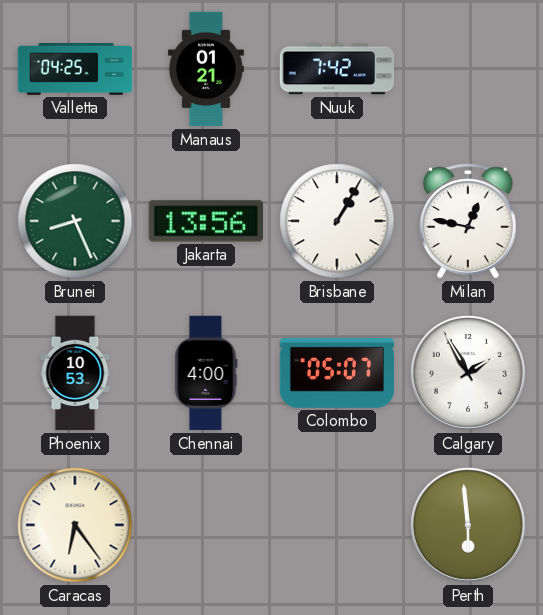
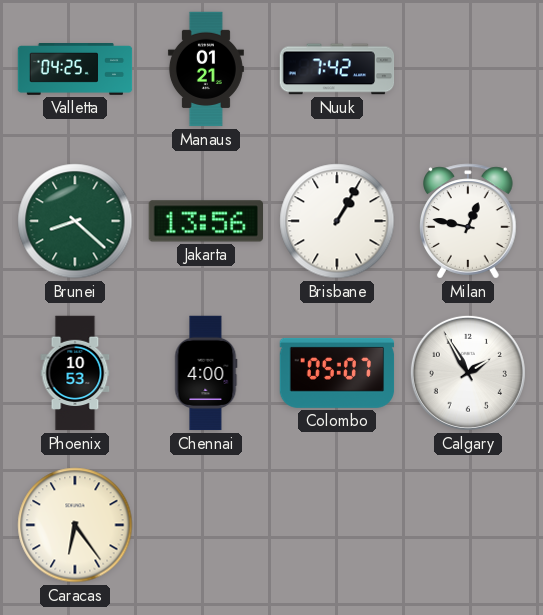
Brunei: 8:26 -> 8:22
Perth: 5:59 -> none
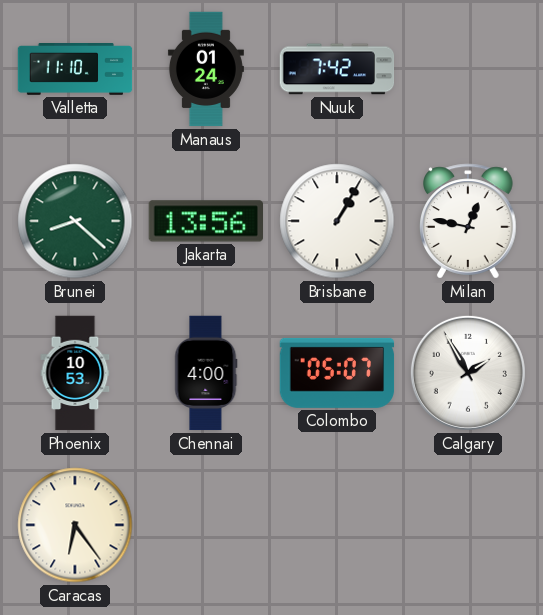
Valletta: 04:25 -> 11:10
Manaus: 01:21 -> 01:24
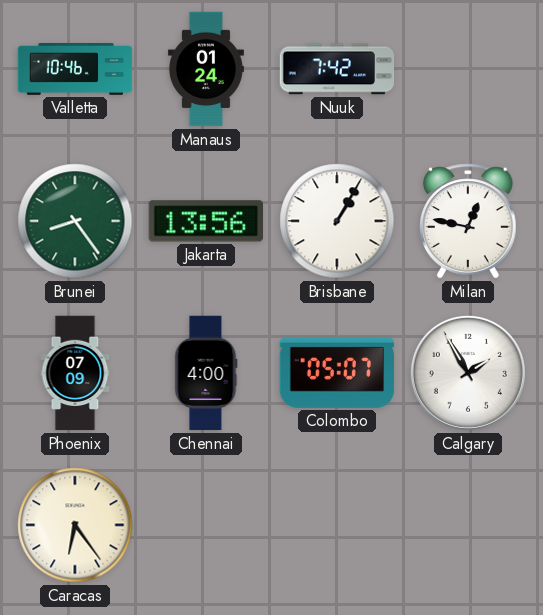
Valletta: 11:10 -> 10:46
Brunei: 8:22 -> 8:24
Phoenix: 10:53 -> 07:09
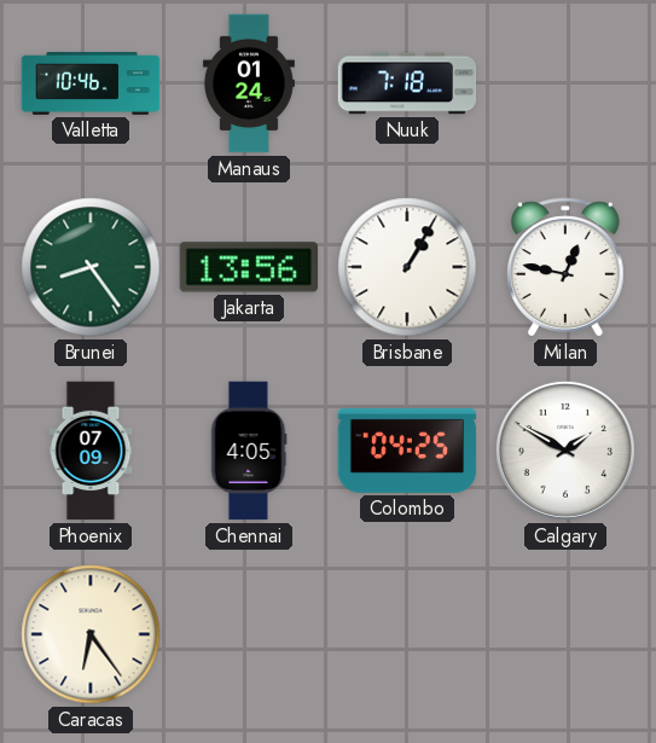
Nuuk: 7:42 -> 7:18
Chennai: 4:00 -> 4:05
Colombo: 05:07 -> 04:25
Calgary: 1:55 -> 1:50
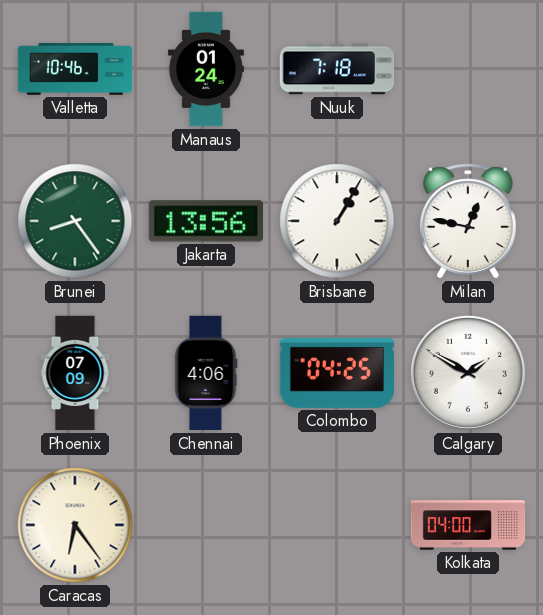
Chennai: 4:05 -> 4:06
Kolkata: none -> 04:00
